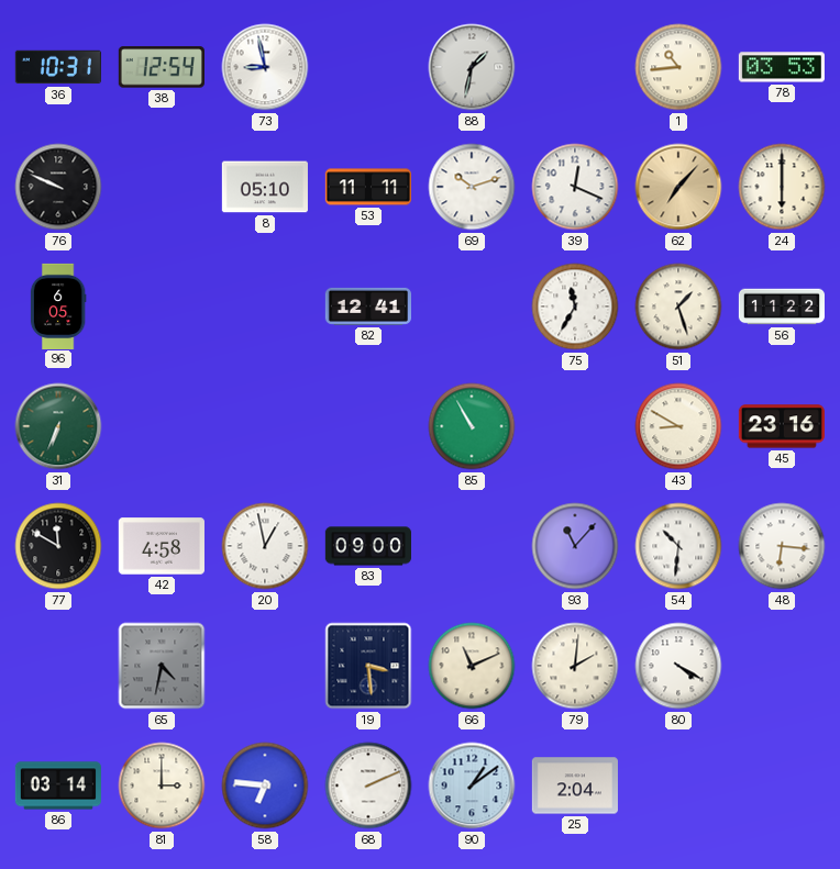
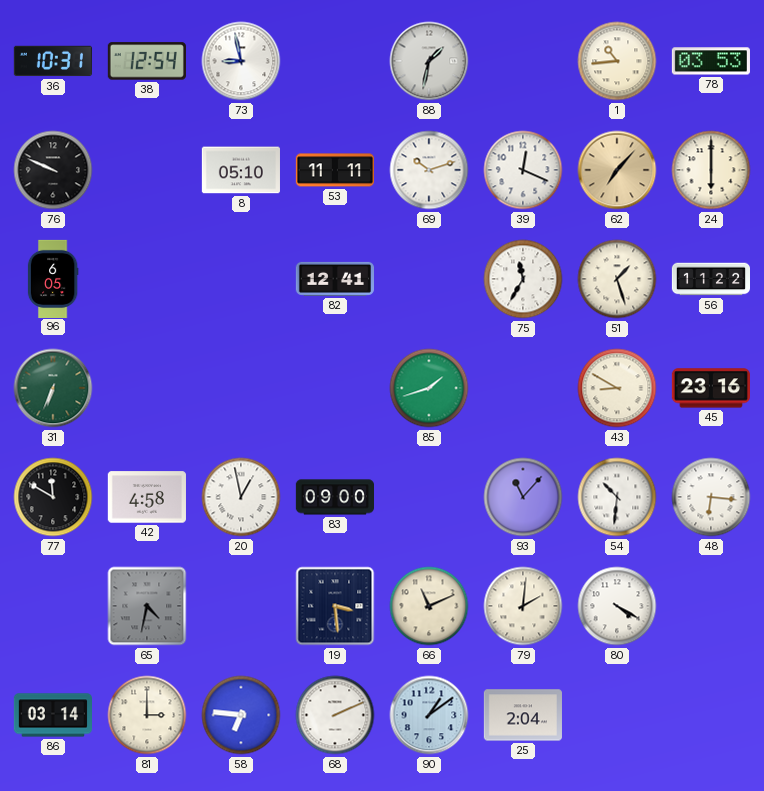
85: 10:55 -> 1:42
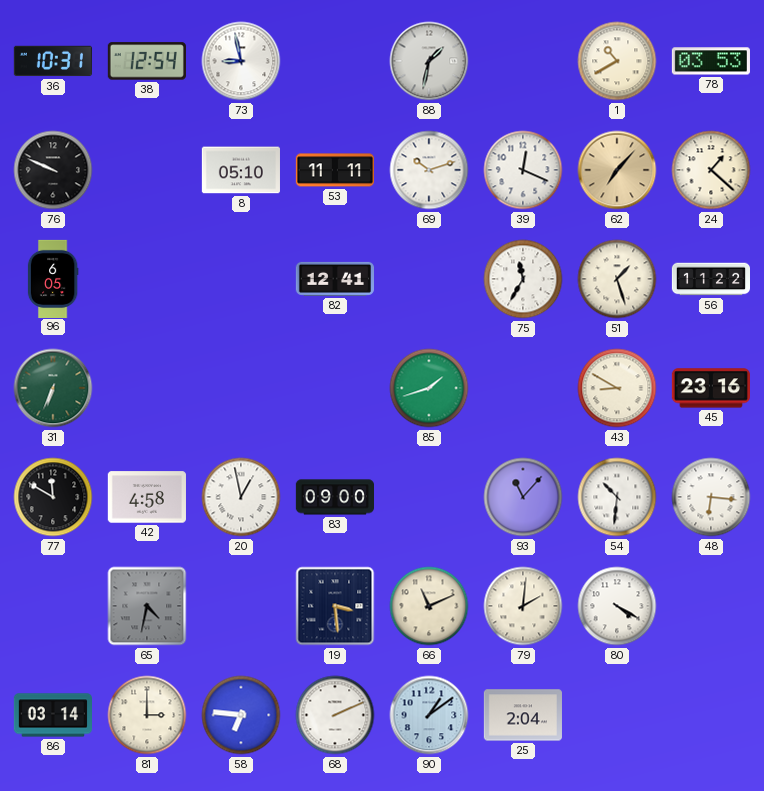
1: 10:44 -> 10:40
24: 6:00 -> 1:22
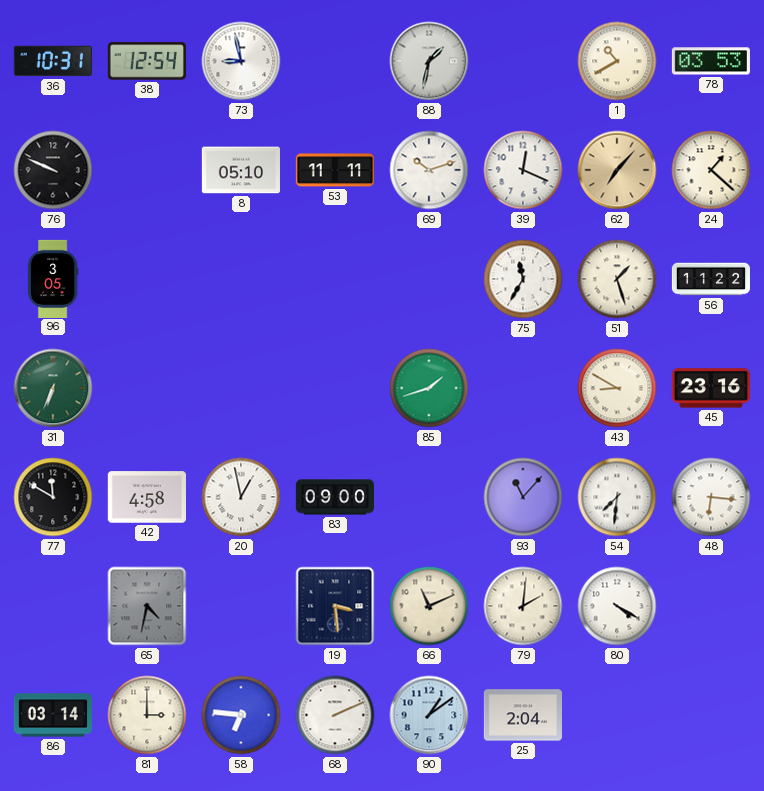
96: 6:05 -> 3:05
82: 12:41 -> none
54: 10:31 -> 7:31
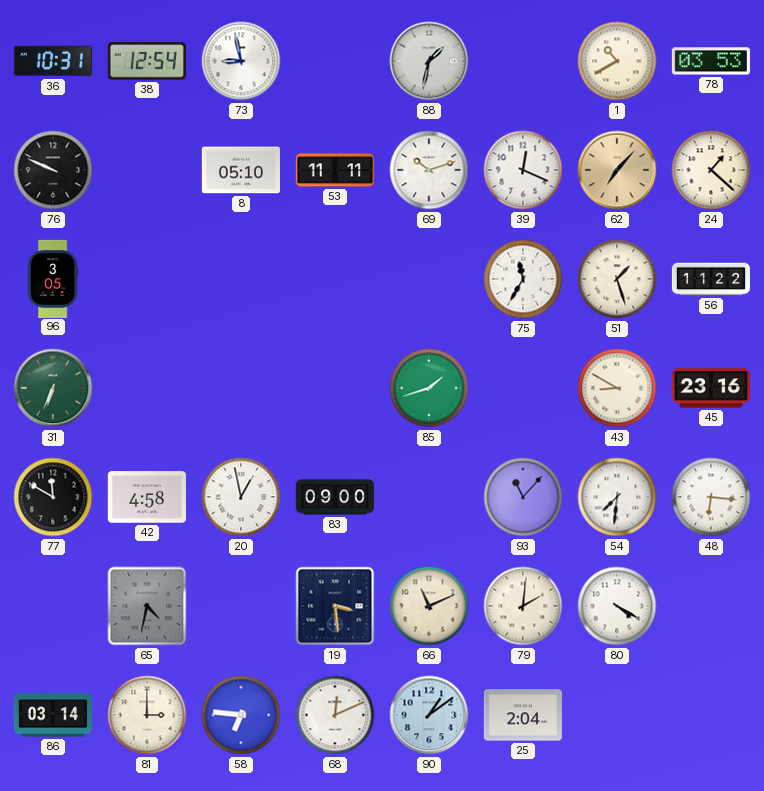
68: 2:11 -> 12:11
